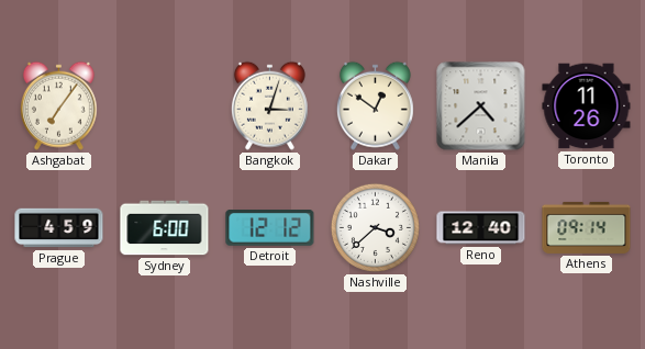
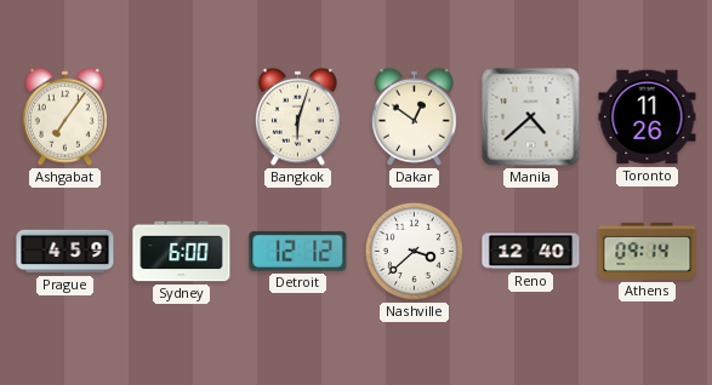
Bangkok: 3:03 -> 6:03
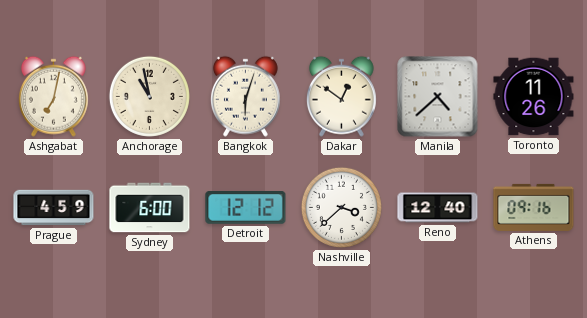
Ashgabat: 7:06 -> 7:02
Anchorage: none -> 10:58
Athens: 09:14 -> 09:16
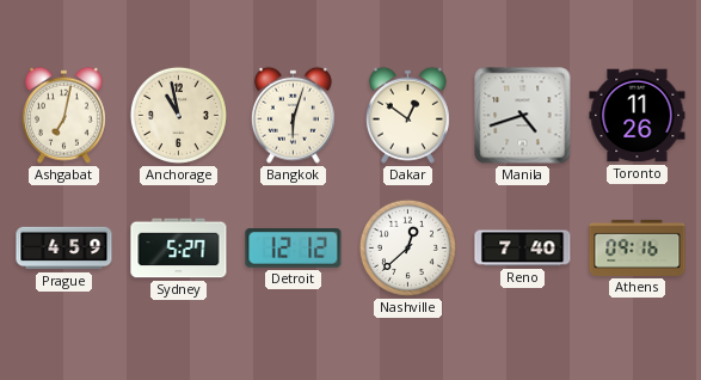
Manila: 4:38 -> 4:42
Sydney: 6:00 -> 5:27
Nashville: 3:38 -> 12:38
Reno: 12:40 -> 7:40
